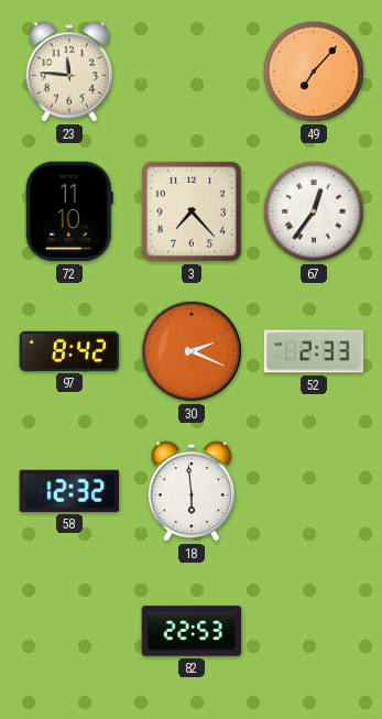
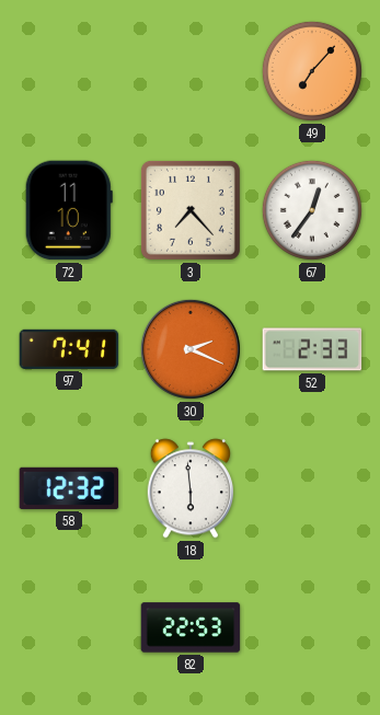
23: 11:46 -> none
97: 8:42 -> 7:41
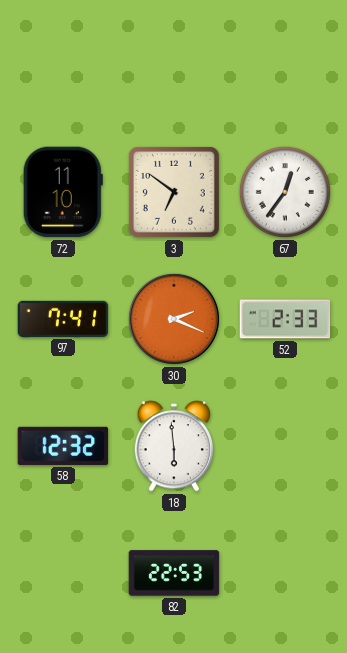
49: 7:07 -> none
3: 7:23 -> 6:51
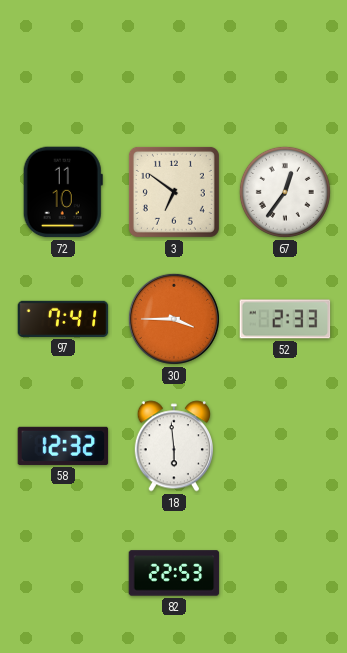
30: 2:19 -> 3:45
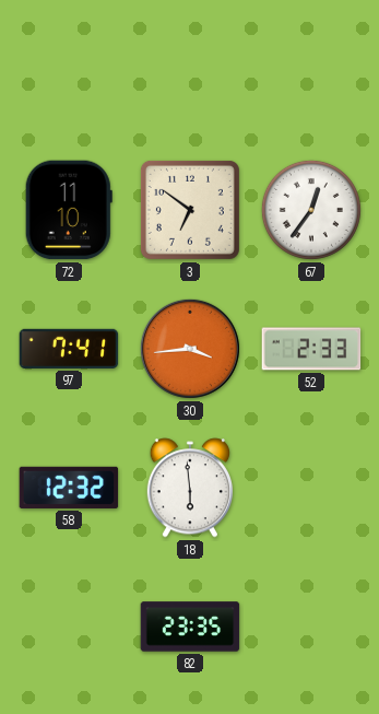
30: 3:45 -> 3:44
82: 22:53 -> 23:35
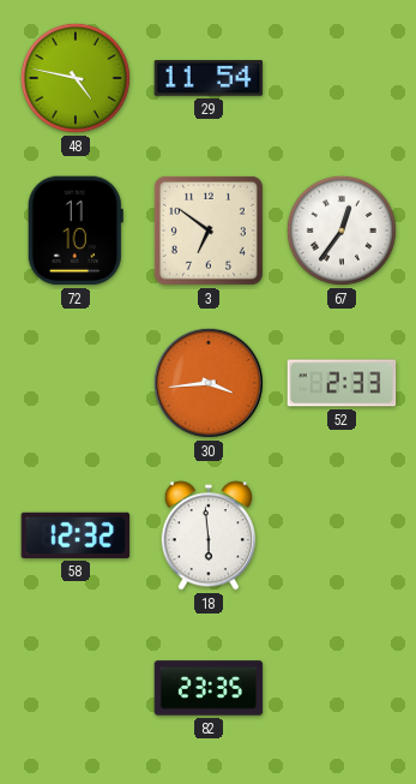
48: none -> 4:47
29: none -> 11:54
97: 7:41 -> none
